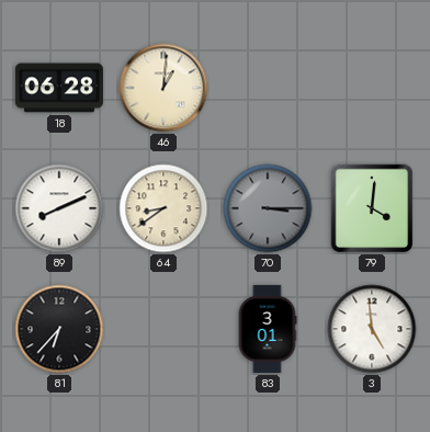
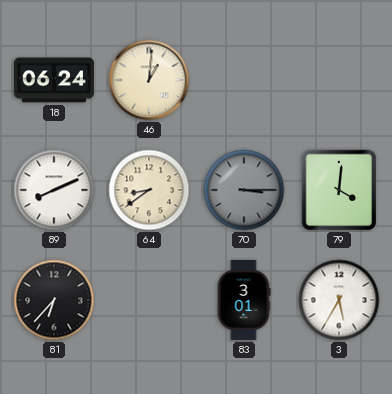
18: 06:28 -> 06:24
3: 4:59 -> 5:35
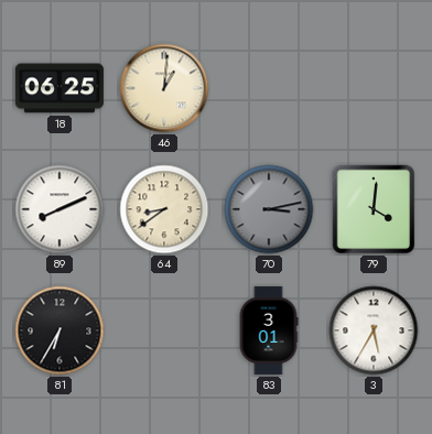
18: 06:24 -> 06:25
70: 3:15 -> 3:13
81: 6:37 -> 6:35
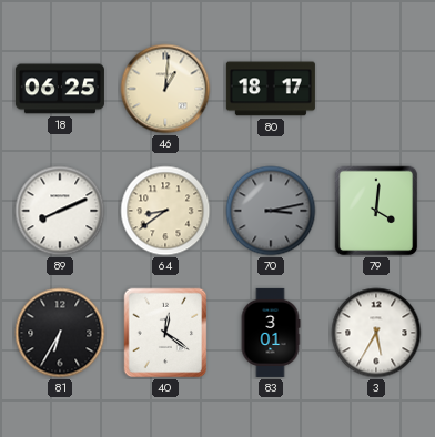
80: none -> 18:17
40: none -> 12:21
